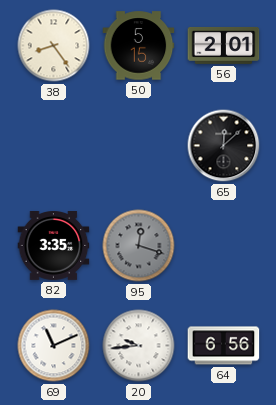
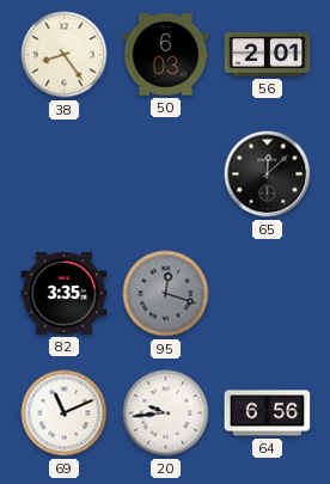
50: 5:15 -> 6:03
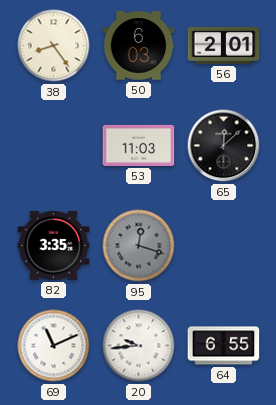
53: none -> 11:03
64: 6:56 -> 6:55
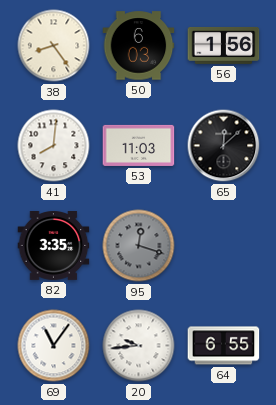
56: 2:01 -> 1:56
41: none -> 8:01
69: 11:11 -> 11:06
